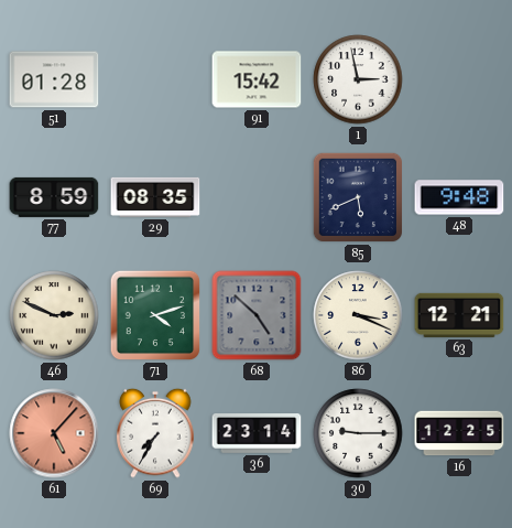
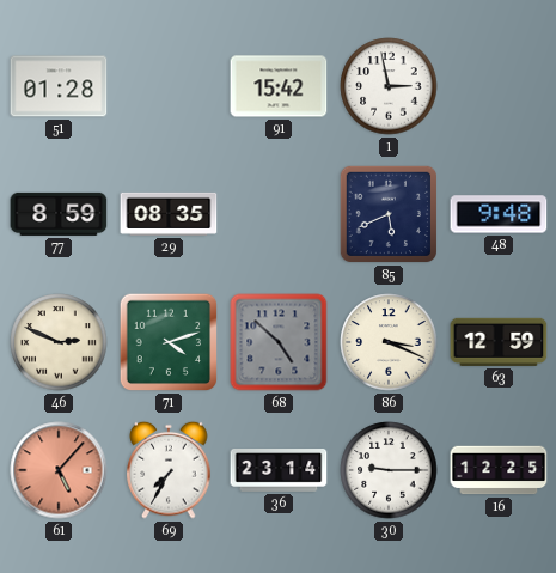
63: 12:21 -> 12:59
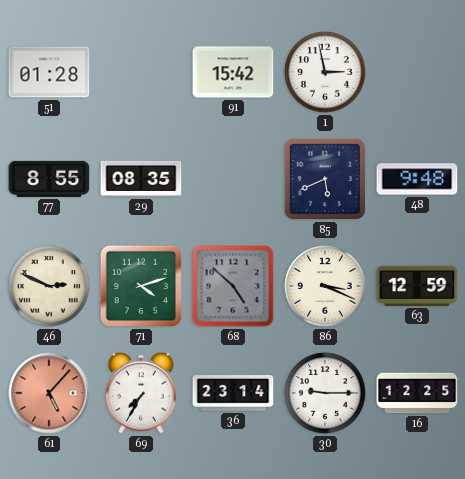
77: 8:59 -> 8:55
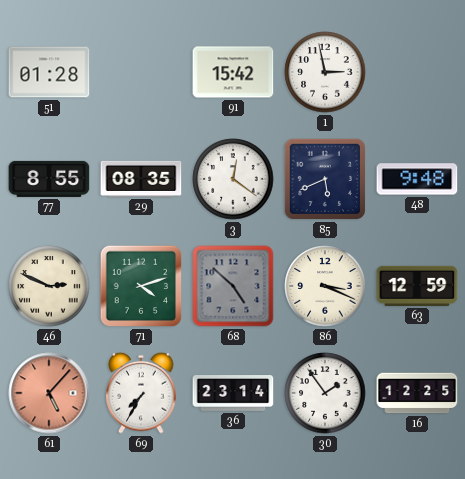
3: none -> 12:21
30: 9:15 -> 1:54
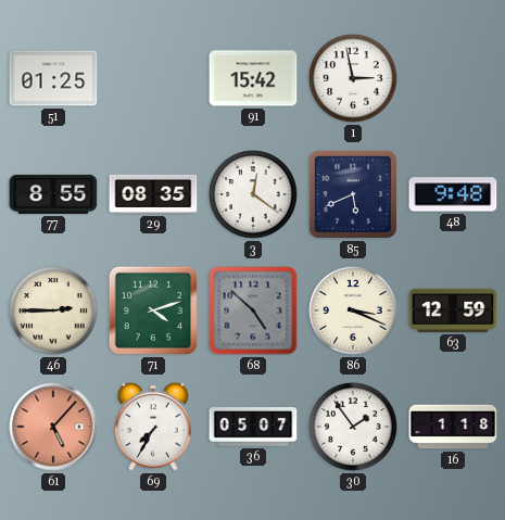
51: 01:28 -> 01:25
46: 2:49 -> 2:45
36: 23:14 -> 05:07
16: 12:25 -> 1:18
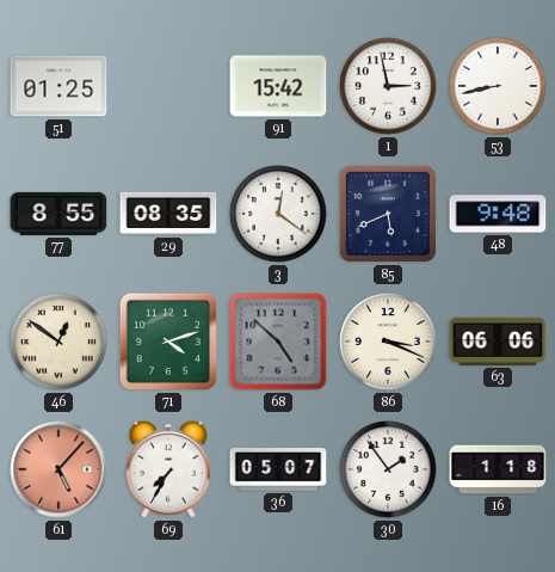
53: none -> 8:43
46: 2:45 -> 12:51
63: 12:59 -> 06:06
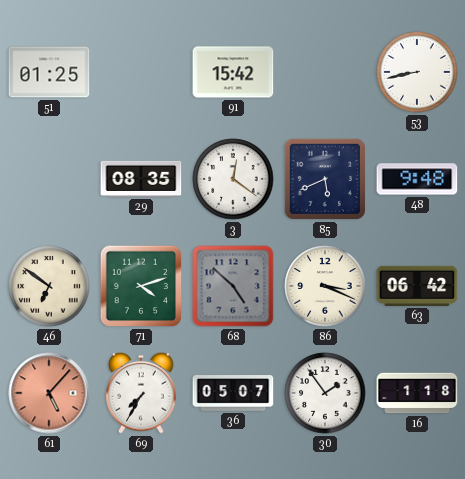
1: 2:58 -> none
77: 8:55 -> none
46: 12:51 -> 6:51
63: 06:06 -> 06:42
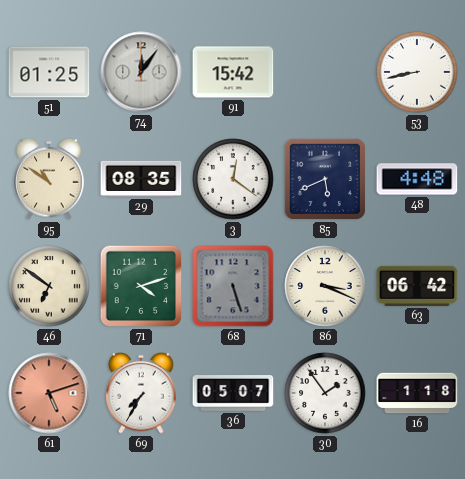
74: none -> 12:06
95: none -> 10:51
48: 9:48 -> 4:48
68: 4:52 -> 5:27
61: 5:07 -> 5:12
